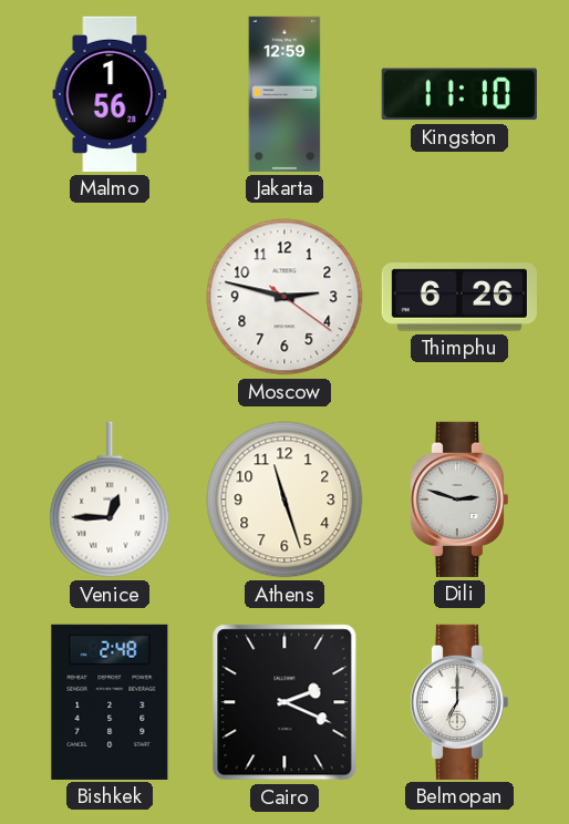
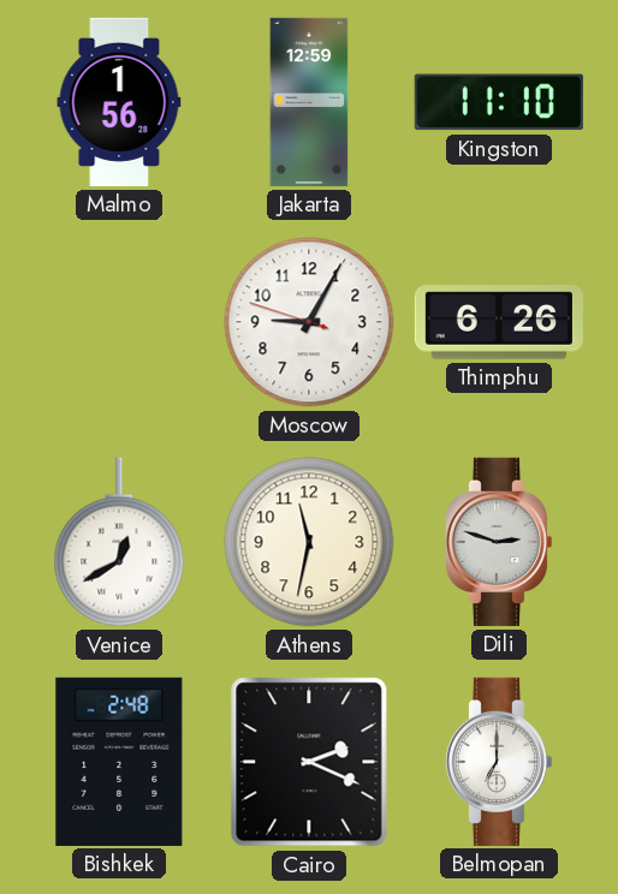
Moscow: 2:47 -> 9:04
Venice: 12:45 -> 12:40
Athens: 11:27 -> 11:32
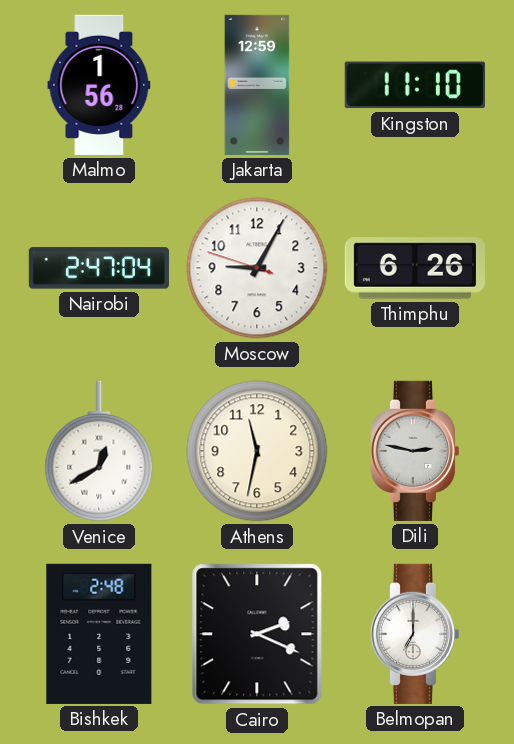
Nairobi: none -> 2:47
Dili: 2:48 -> 2:47
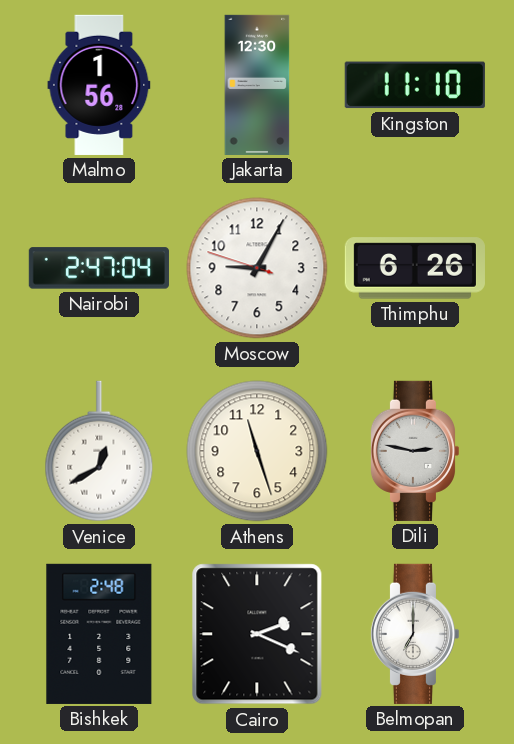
Jakarta: 12:59 -> 12:30
Athens: 11:32 -> 11:27
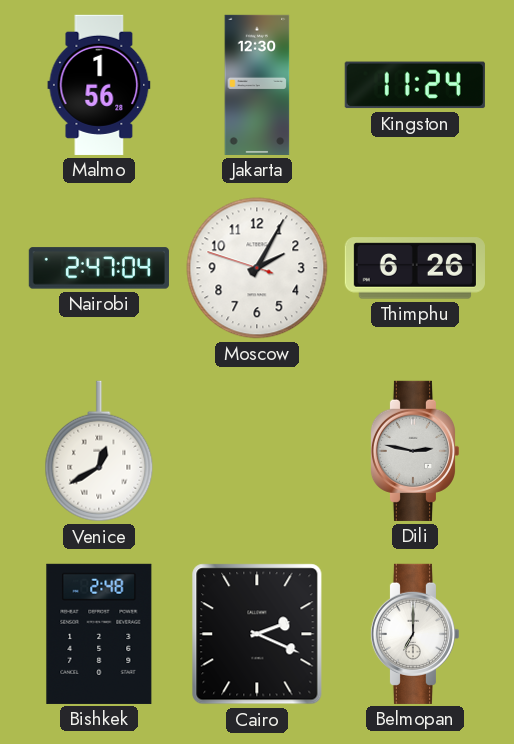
Kingston: 11:10 -> 11:24
Moscow: 9:04 -> 2:04
Athens: 11:27 -> none
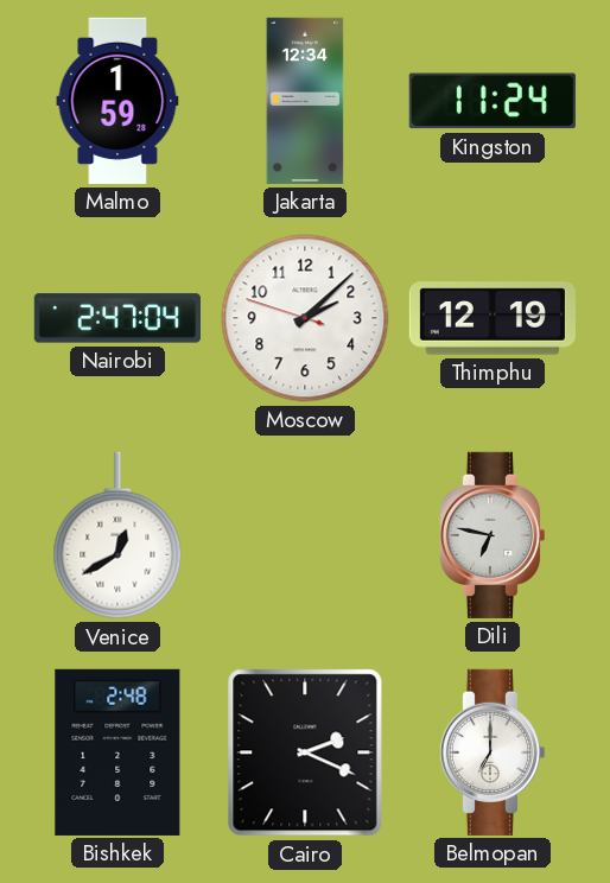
Malmo: 1:56 -> 1:59
Jakarta: 12:30 -> 12:34
Moscow: 2:04 -> 2:07
Thimphu: 6:26 -> 12:19
Dili: 2:47 -> 6:47
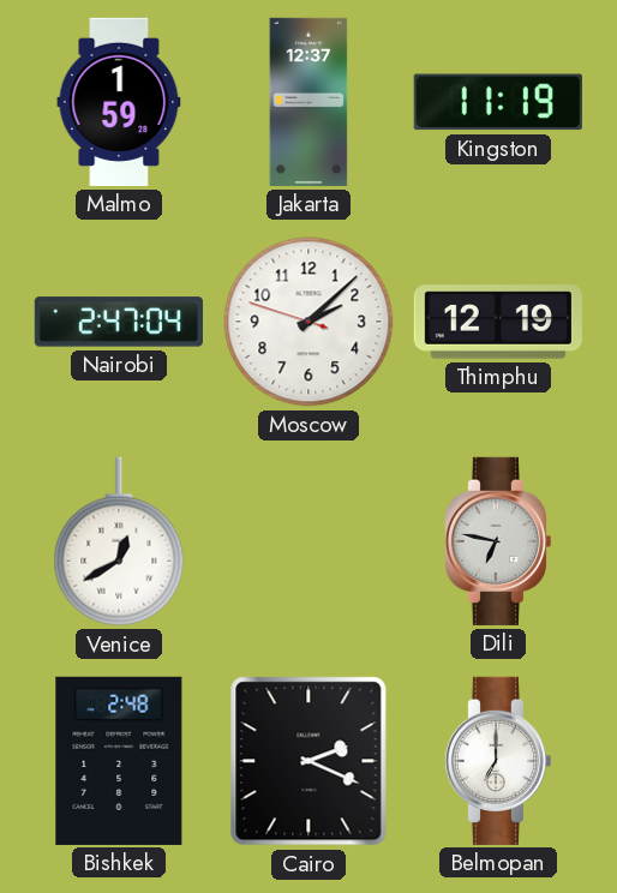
Jakarta: 12:34 -> 12:37
Kingston: 11:24 -> 11:19
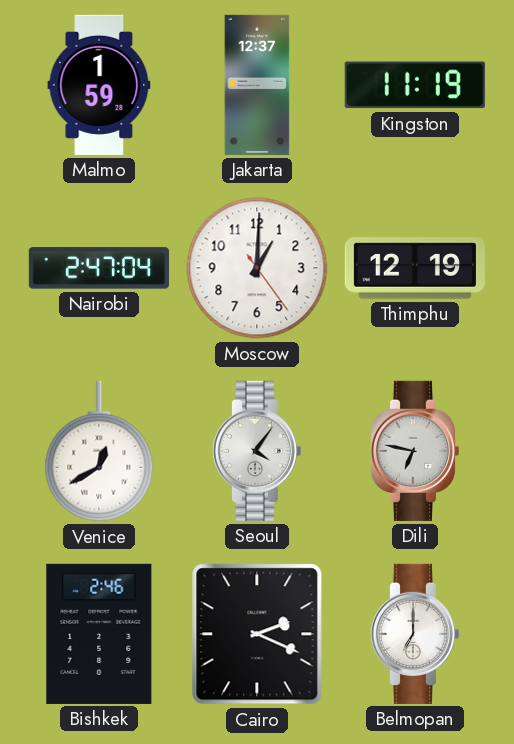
Moscow: 2:07 -> 1:00
Seoul: none -> 4:06
Bishkek: 2:48 -> 2:46
